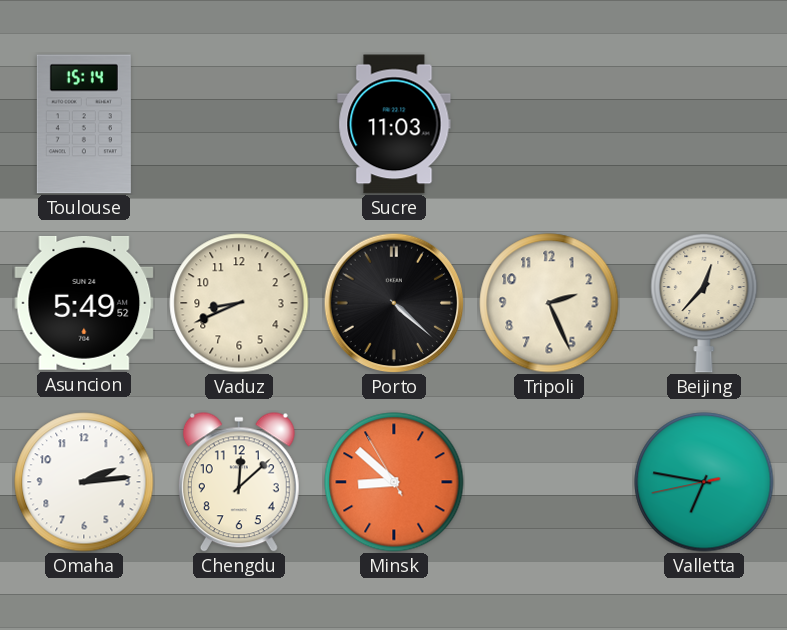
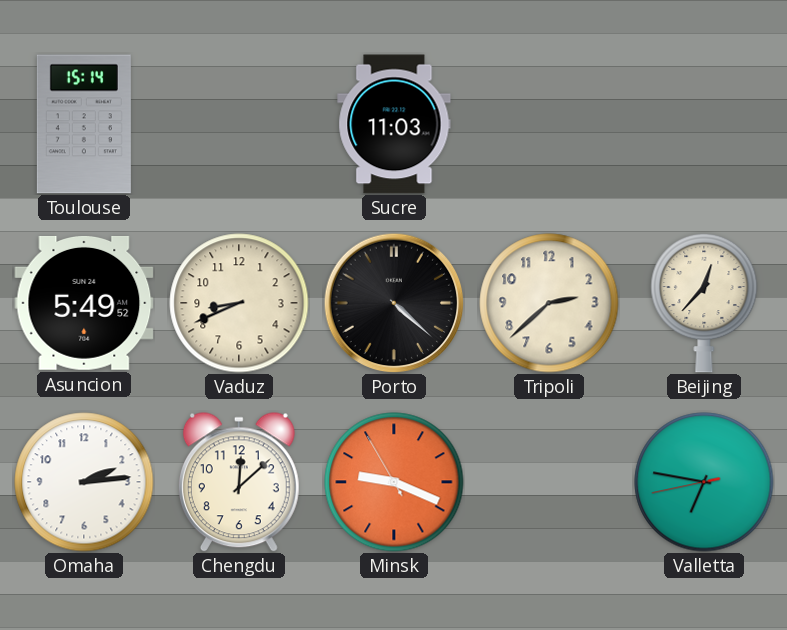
Tripoli: 2:26 -> 2:38
Minsk: 8:51 -> 9:18
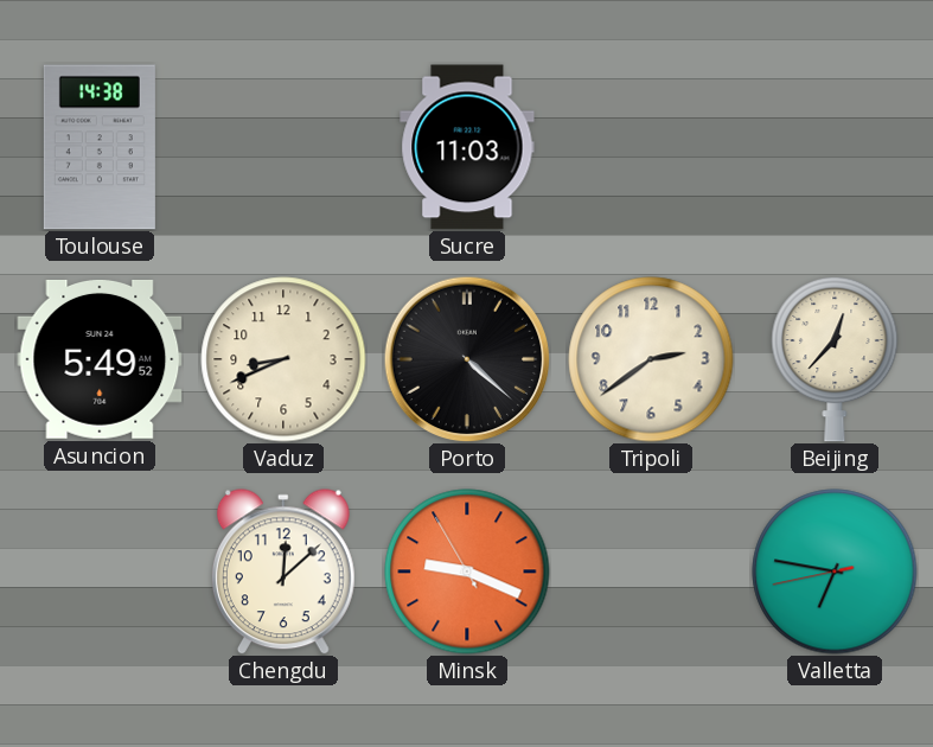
Toulouse: 15:14 -> 14:38
Tripoli: 2:38 -> 2:39
Omaha: 2:14 -> none
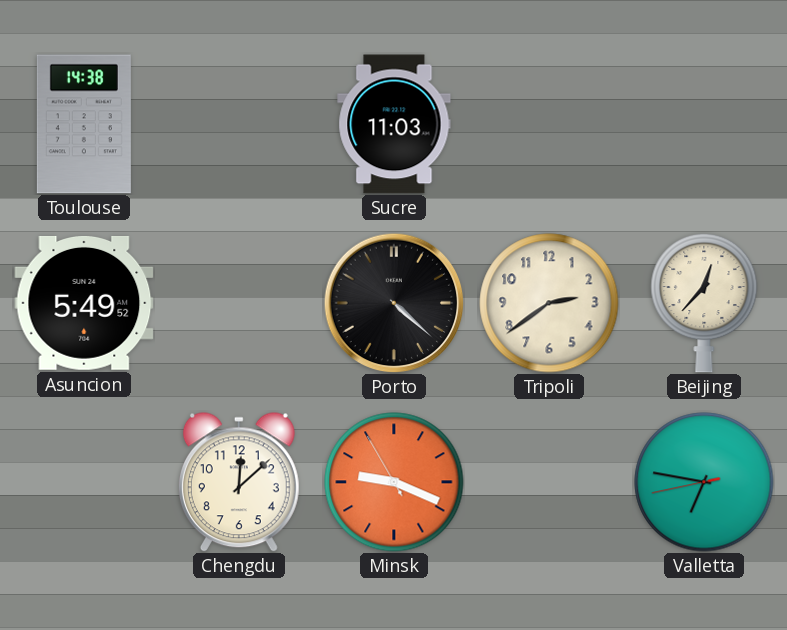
Vaduz: 8:41 -> none
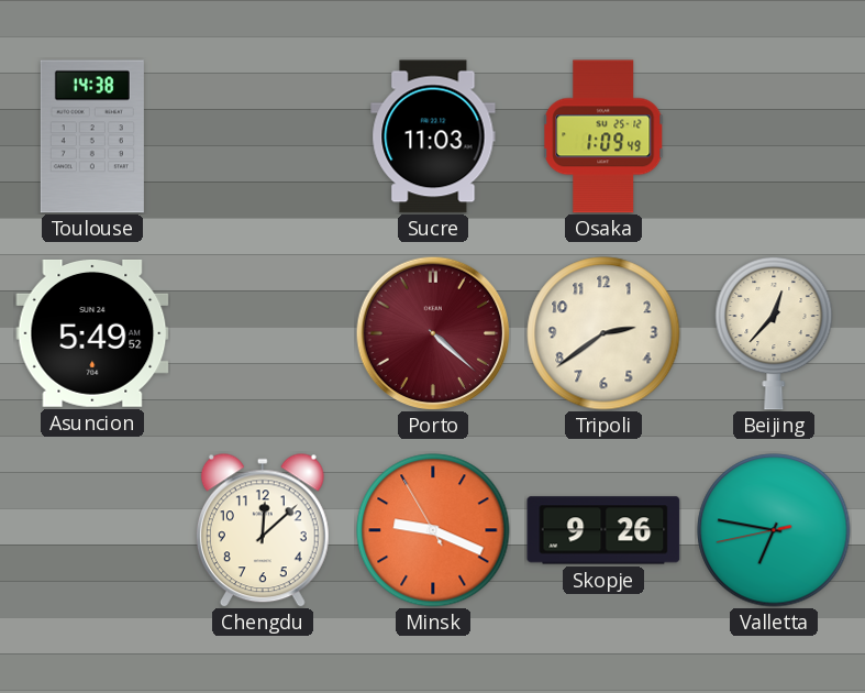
Osaka: none -> 1:09
Porto dial: black -> burgundy
Skopje: none -> 9:26
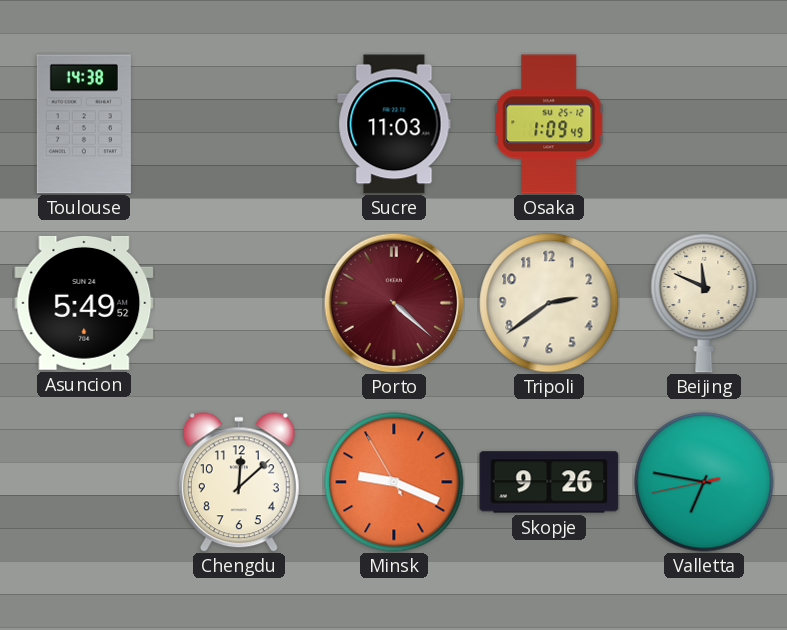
Beijing: 12:37 -> 11:49
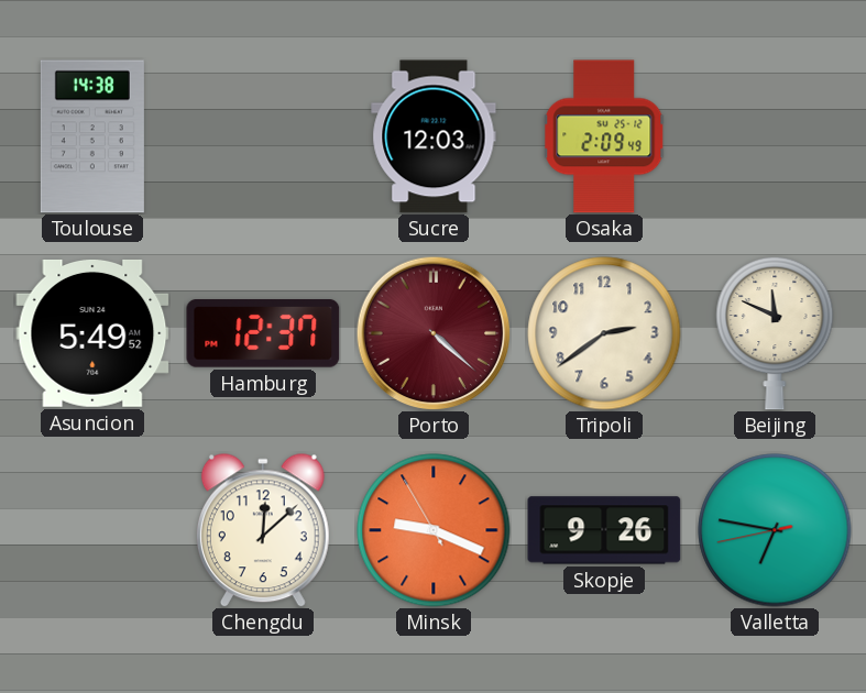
Sucre: 11:03 -> 12:03
Osaka: 1:09 -> 2:09
Hamburg: none -> 12:37
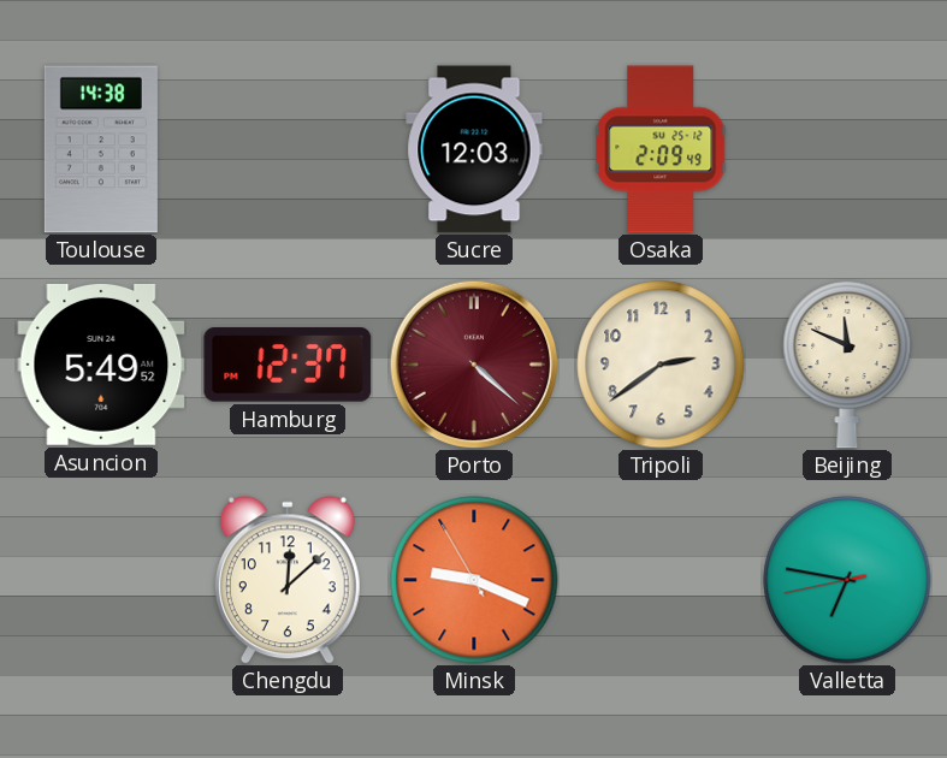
Skopje: 9:26 -> none
